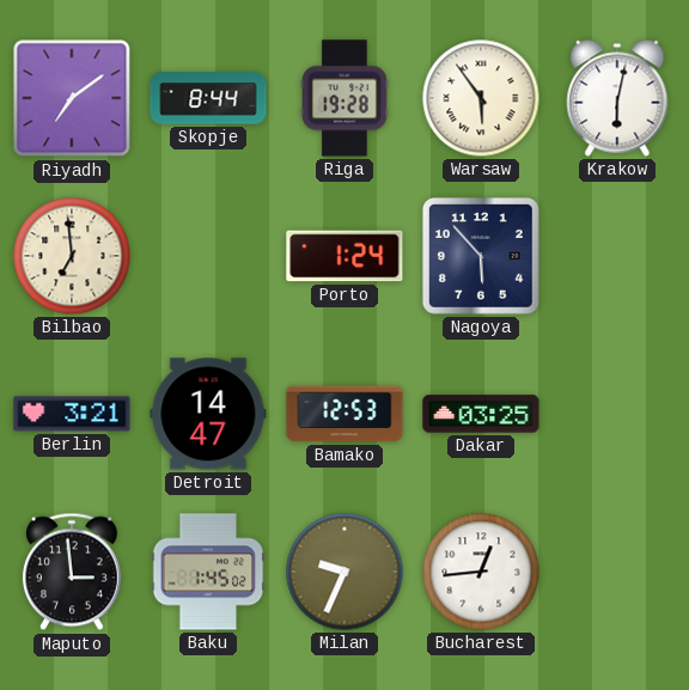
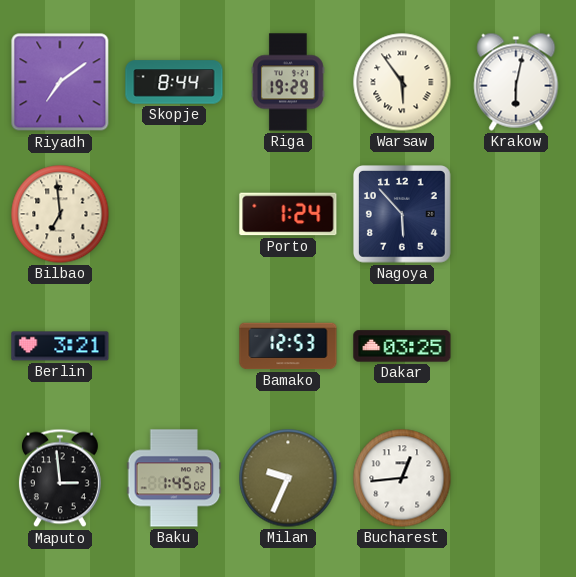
Riga: 19:28 -> 19:29
Detroit: 14:47 -> none
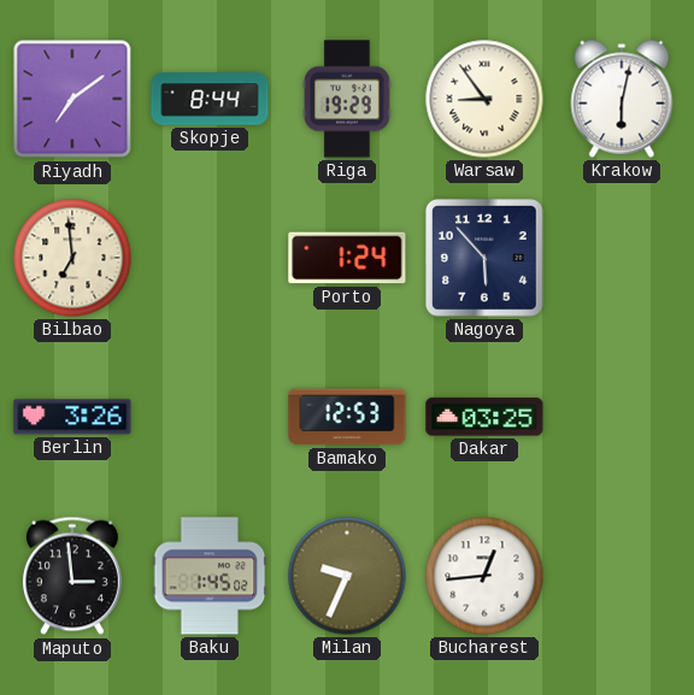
Warsaw: 5:54 -> 8:54
Berlin: 3:21 -> 3:26
